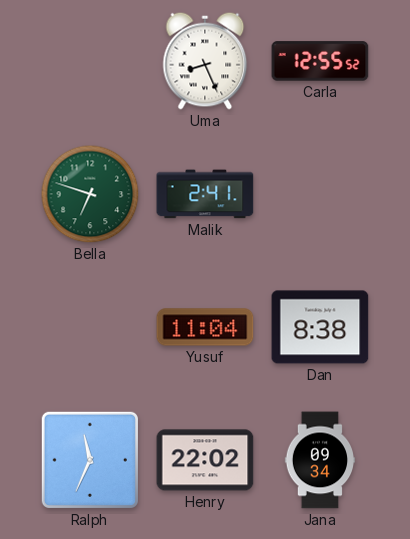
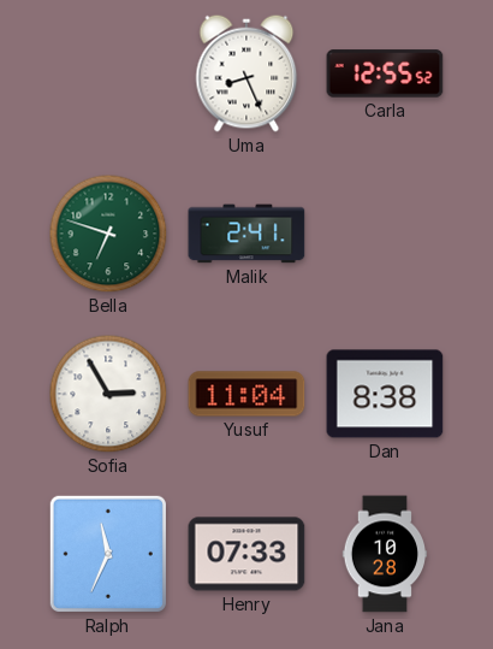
Sofia: none -> 2:55
Henry: 22:02 -> 07:33
Jana: 09:34 -> 10:28
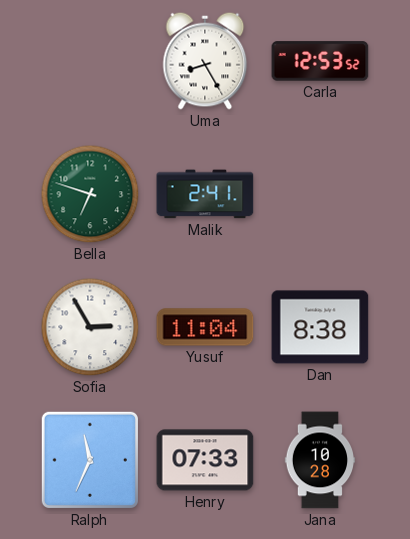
Uma: 8:26 -> 8:25
Carla: 12:55 -> 12:53
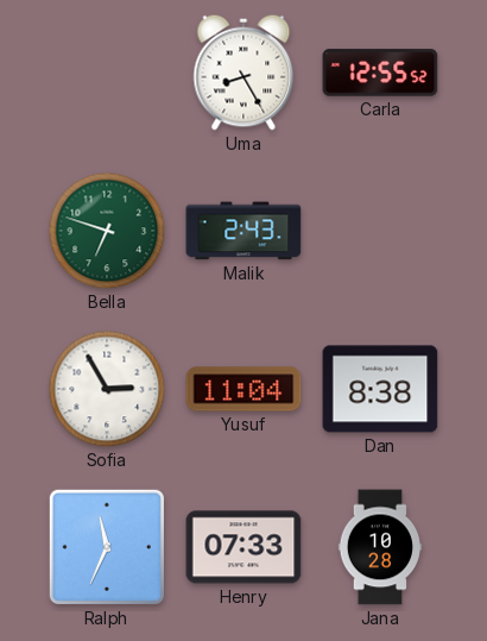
Carla: 12:53 -> 12:55
Malik: 2:41 -> 2:43
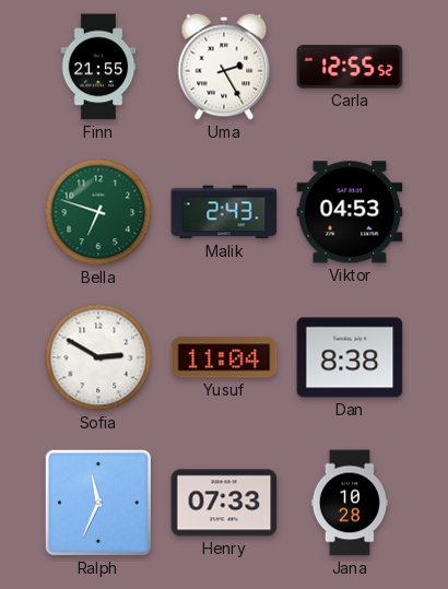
Finn: none -> 21:55
Uma: 8:25 -> 2:25
Viktor: none -> 04:53
Sofia: 2:55 -> 2:50
